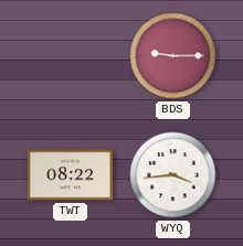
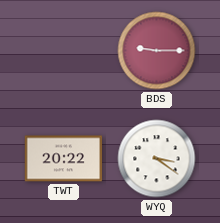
TWT: 08:22 -> 20:22
WYQ: 3:44 -> 3:21
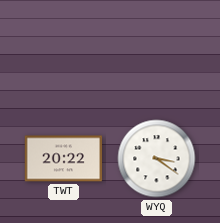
BDS: 9:15 -> none
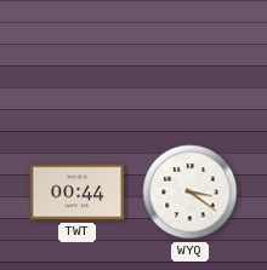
TWT: 20:22 -> 00:44
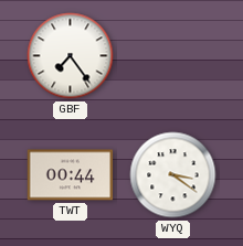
GBF: none -> 7:24
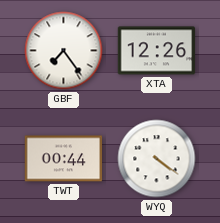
XTA: none -> 12:26
WYQ: 3:21 -> 4:21
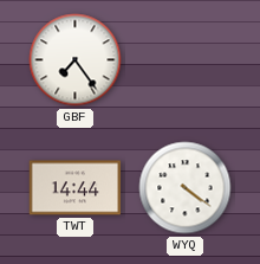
XTA: 12:26 -> none
TWT: 00:44 -> 14:44
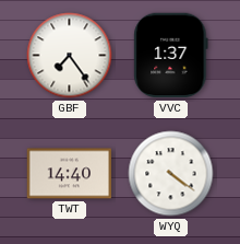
VVC: none -> 1:37
TWT: 14:44 -> 14:40
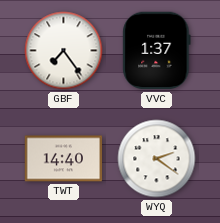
WYQ: 4:21 -> 2:21
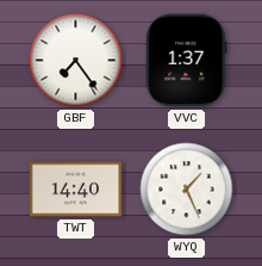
WYQ: 2:21 -> 1:26
